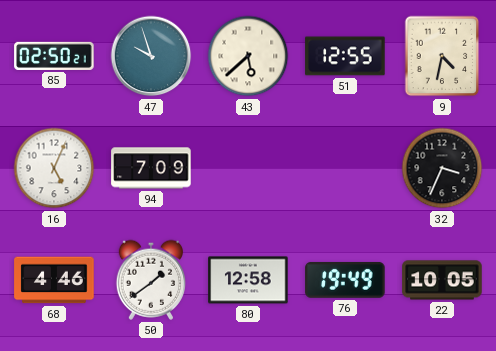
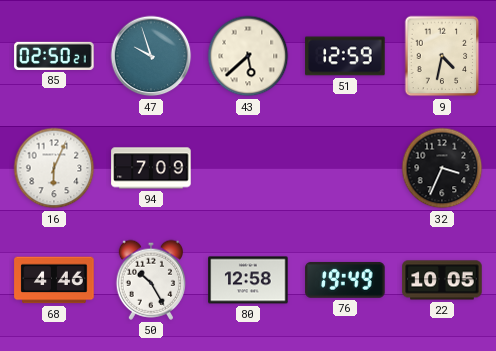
51: 12:55 -> 12:59
16: 5:04 -> 6:04
50: 1:39 -> 10:25
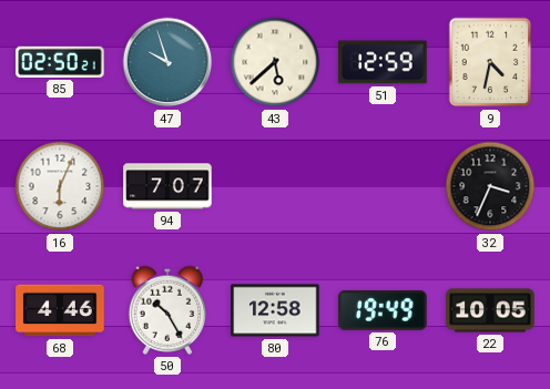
94: 7:09 -> 7:07
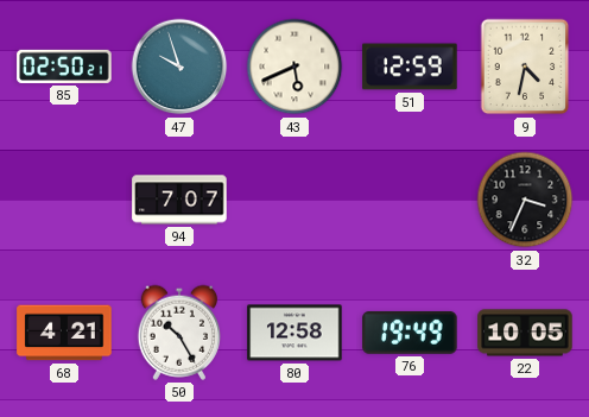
43: 5:38 -> 5:41
16: 6:04 -> none
68: 4:46 -> 4:21
